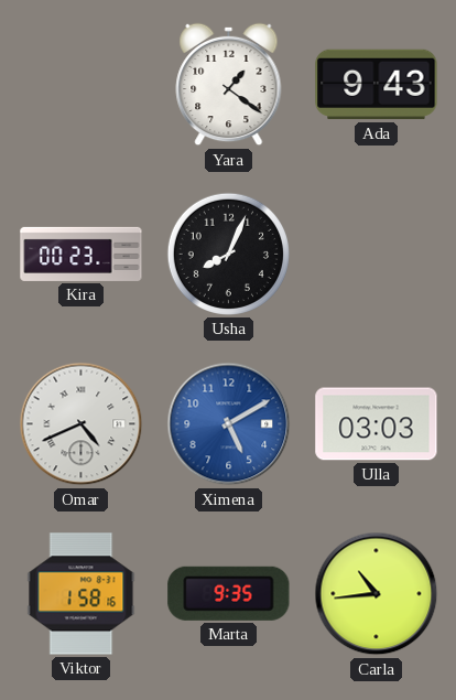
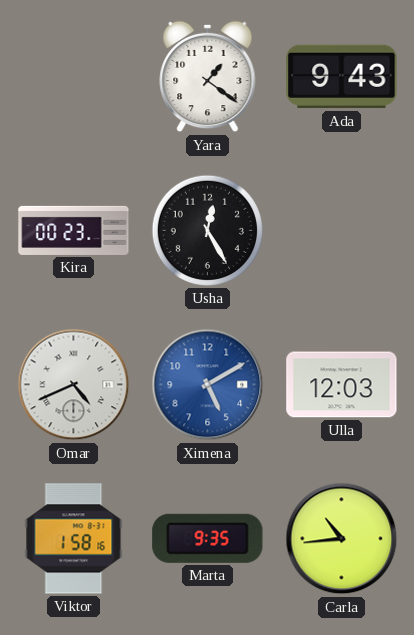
Usha: 8:04 -> 12:25
Ulla: 03:03 -> 12:03
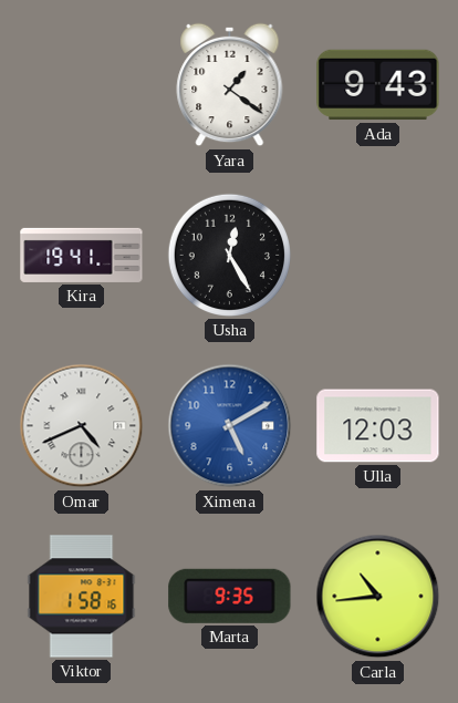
Kira: 00:23 -> 19:41
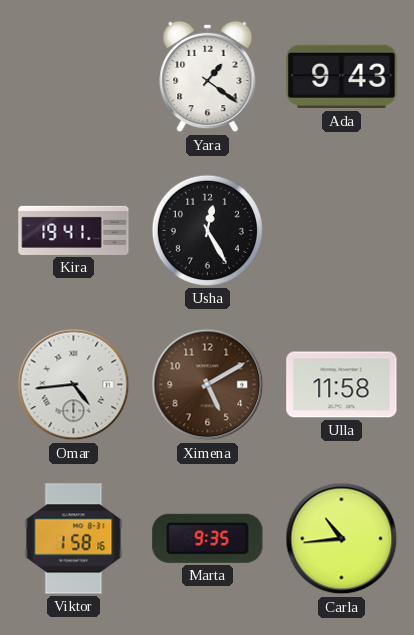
Omar: 4:41 -> 4:44
Ximena dial: blue -> brown
Ulla: 12:03 -> 11:58
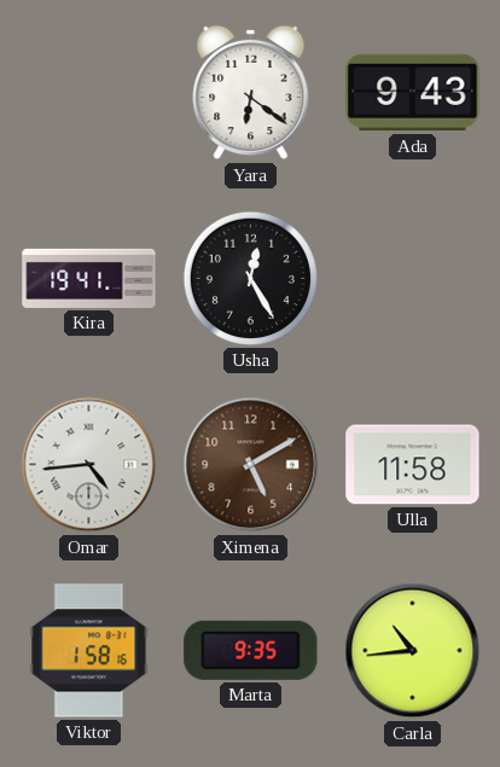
Yara: 1:21 -> 6:21
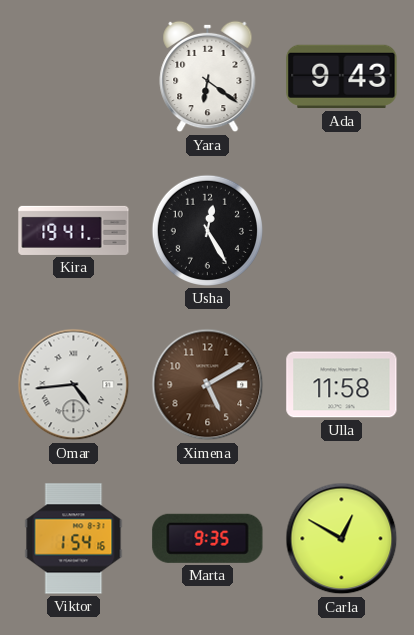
Viktor: 1:58 -> 1:54
Carla: 10:44 -> 12:50
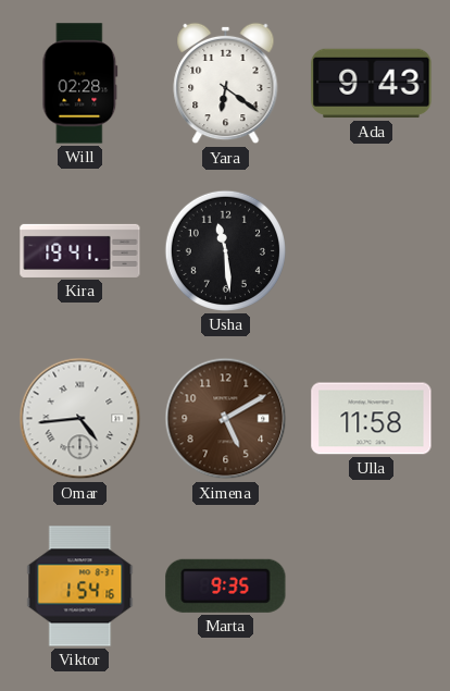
Will: none -> 02:28
Usha: 12:25 -> 11:29
Carla: 12:50 -> none
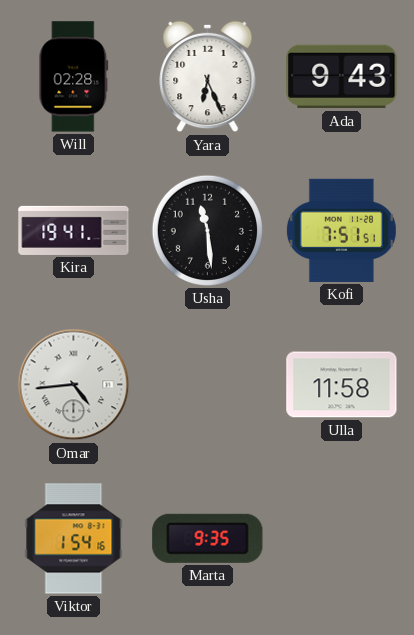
Yara: 6:21 -> 6:26
Kofi: none -> 7:51
Ximena: 5:10 -> none
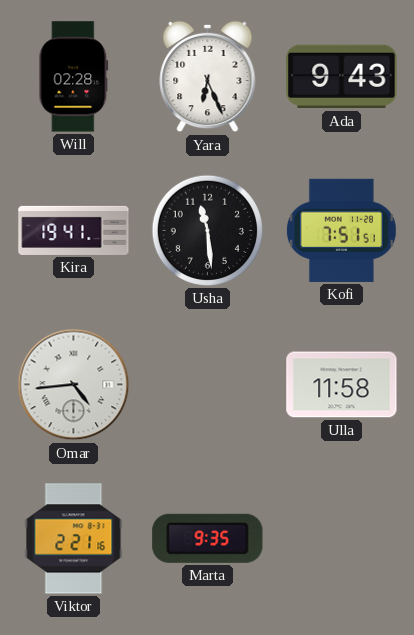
Viktor: 1:54 -> 2:21
